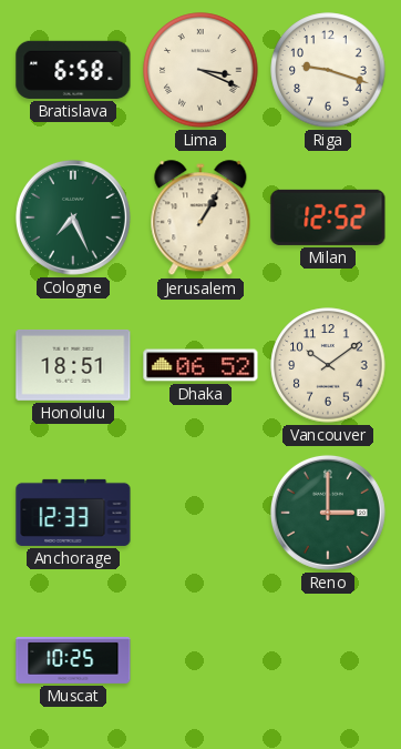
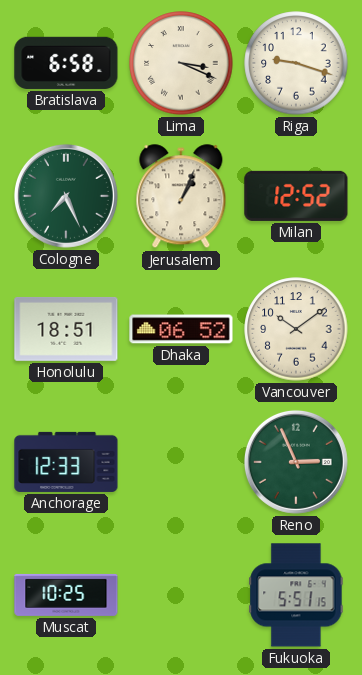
Jerusalem: 1:05 -> 1:04
Reno: 3:00 -> 2:56
Fukuoka: none -> 5:51
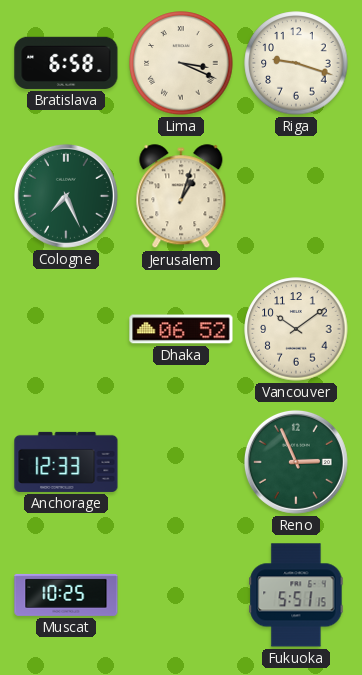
Jerusalem: 1:04 -> 1:03
Milan: 12:52 -> none
Honolulu: 18:51 -> none
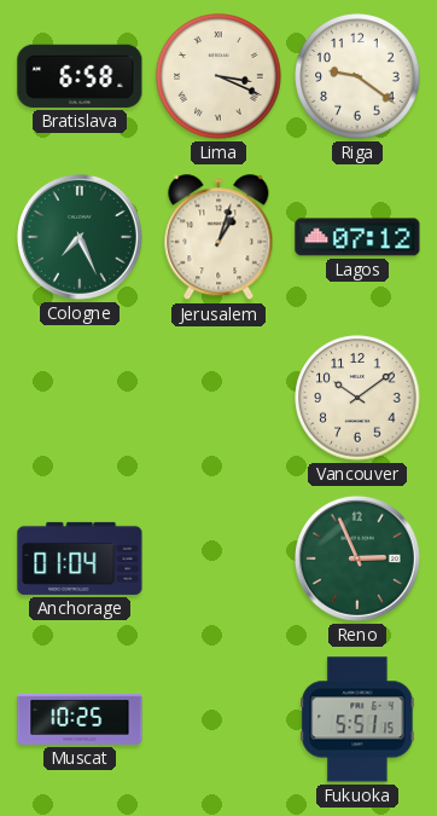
Riga: 9:18 -> 9:21
Lagos: none -> 07:12
Dhaka: 06:52 -> none
Anchorage: 12:33 -> 01:04
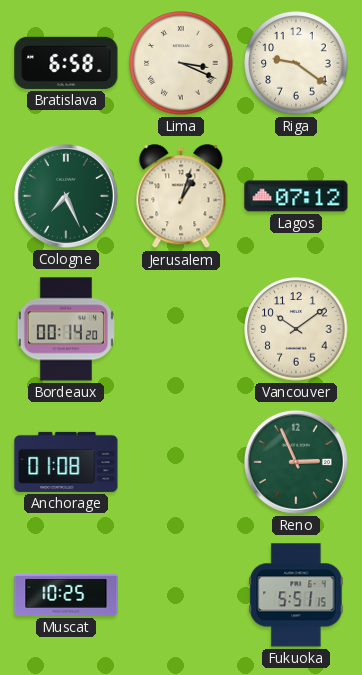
Bordeaux: none -> 00:14
Anchorage: 01:04 -> 01:08
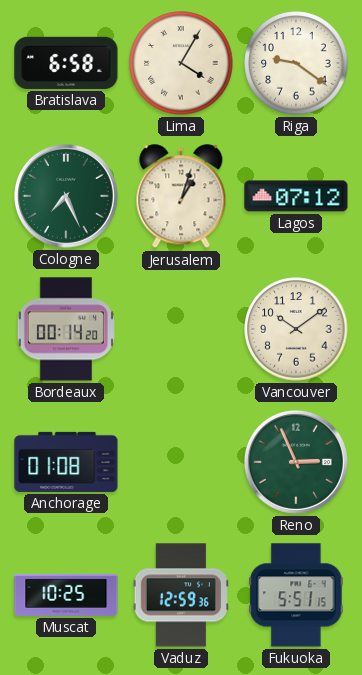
Lima: 3:19 -> 4:05
Vaduz: none -> 12:59
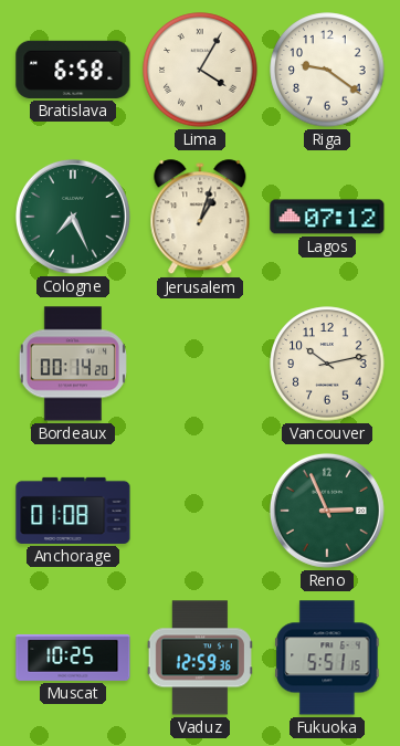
Vancouver: 10:09 -> 10:13
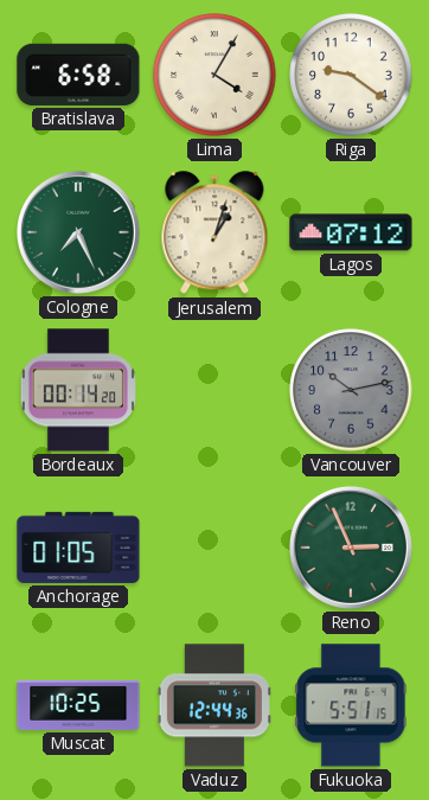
Vancouver dial: cream -> grey
Anchorage: 01:08 -> 01:05
Vaduz: 12:59 -> 12:44
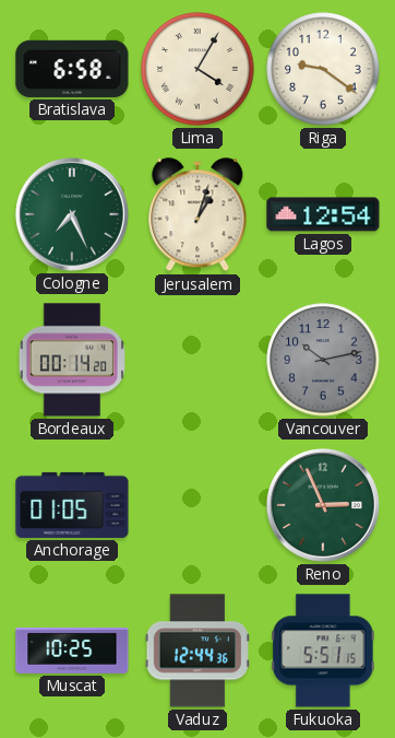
Lagos: 07:12 -> 12:54
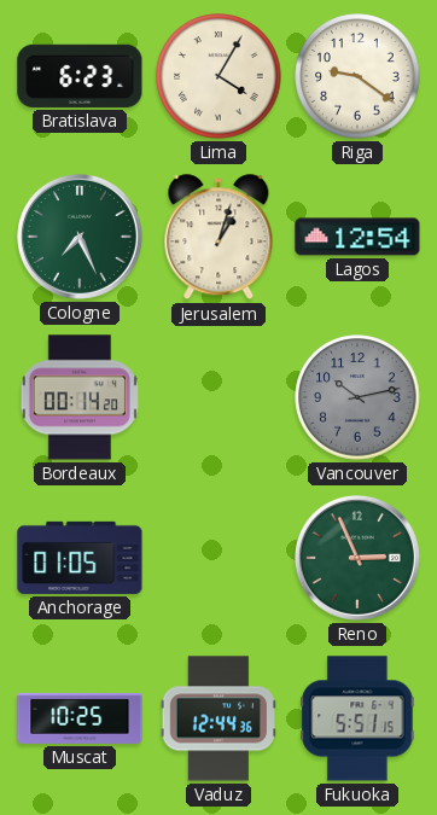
Bratislava: 6:58 -> 6:23
